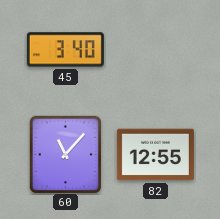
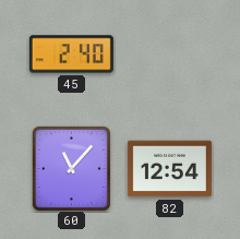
45: 3:40 -> 2:40
82: 12:55 -> 12:54
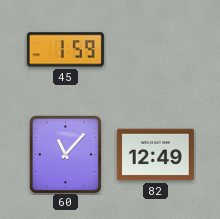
45: 2:40 -> 1:59
82: 12:54 -> 12:49
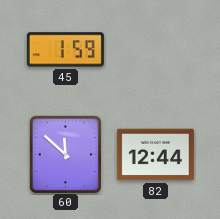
60: 11:07 -> 11:52
82: 12:49 -> 12:44
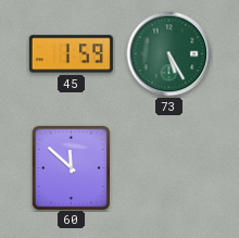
73: none -> 5:25
82: 12:44 -> none
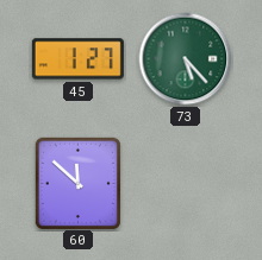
45: 1:59 -> 1:27
73: 5:25 -> 5:23
